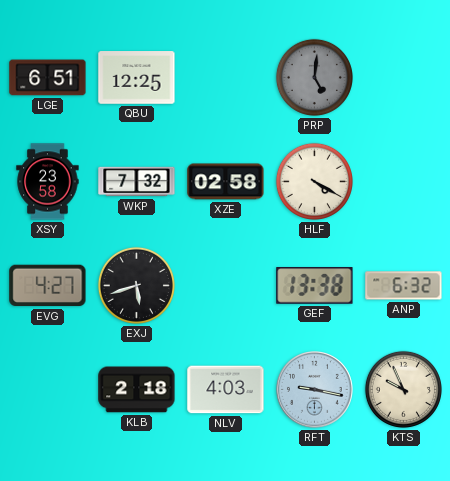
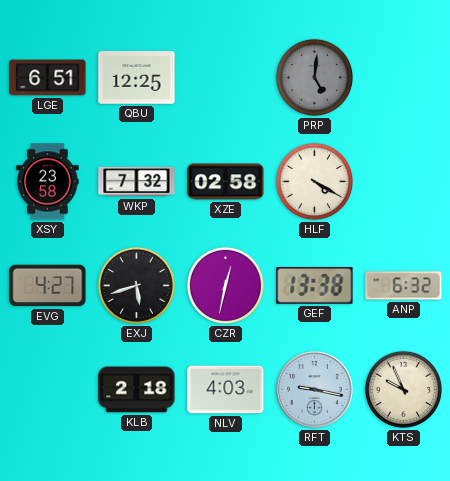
CZR: none -> 12:32
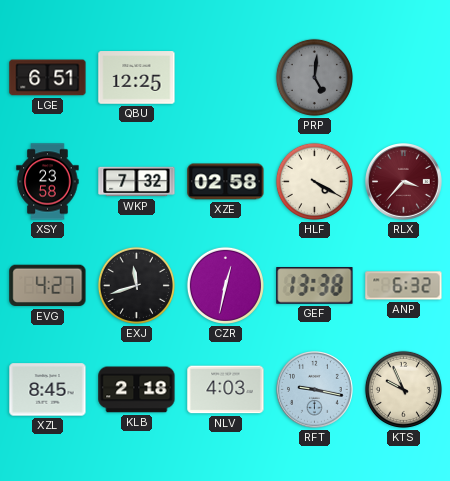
RLX: none -> 3:37
EXJ: 5:42 -> 11:42
XZL: none -> 8:45
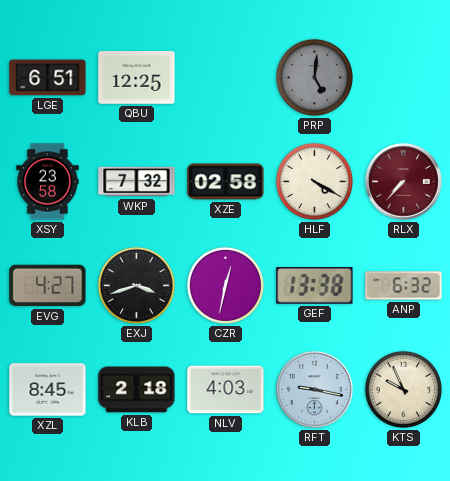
RLX: 3:37 -> 7:37
EXJ: 11:42 -> 3:42
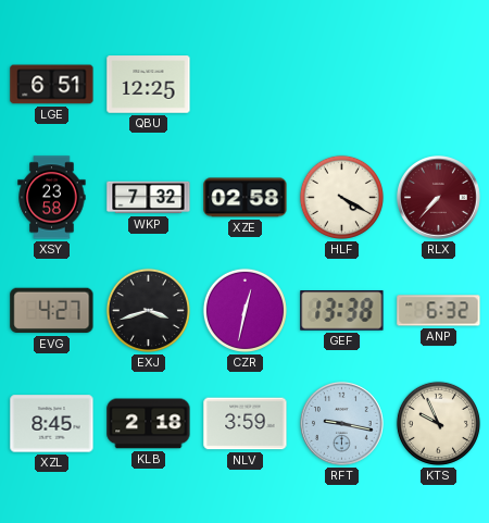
PRP: 5:01 -> none
NLV: 4:03 -> 3:59
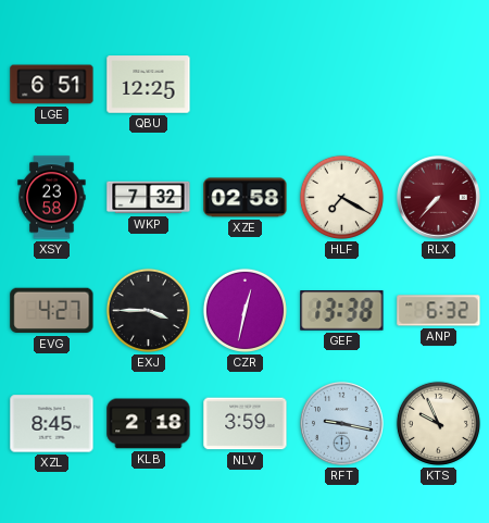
HLF: 4:20 -> 7:20
EXJ: 3:42 -> 3:45
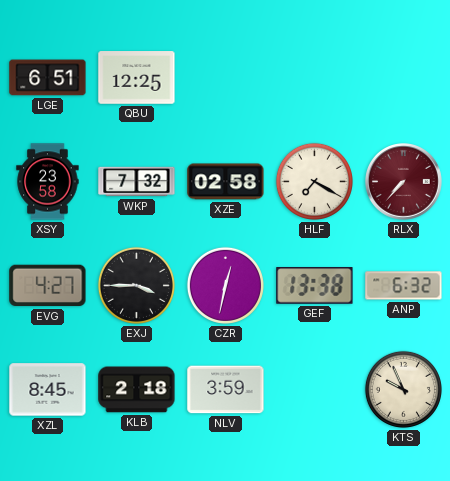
RFT: 9:17 -> none
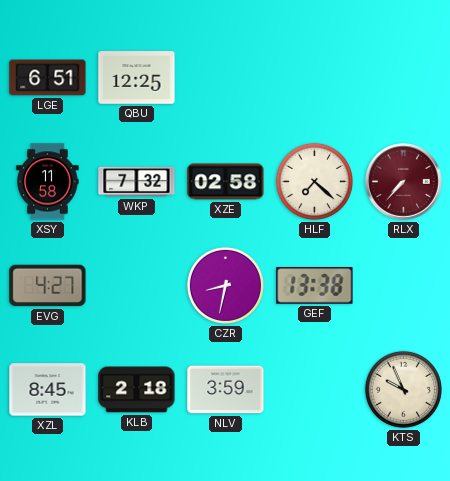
XSY: 23:58 -> 11:58
HLF: 7:20 -> 7:22
EXJ: 3:45 -> none
CZR: 12:32 -> 8:32
ANP: 6:32 -> none
